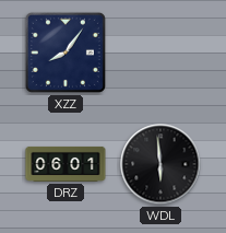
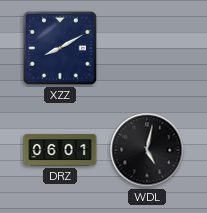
XZZ: 8:06 -> 8:10
WDL: 5:59 -> 5:02
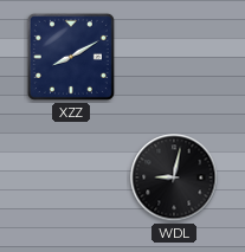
DRZ: 06:01 -> none
WDL: 5:02 -> 9:02
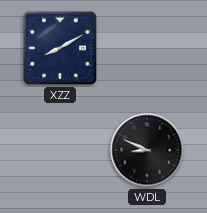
WDL: 9:02 -> 8:49
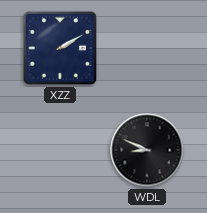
XZZ: 8:10 -> 2:10
